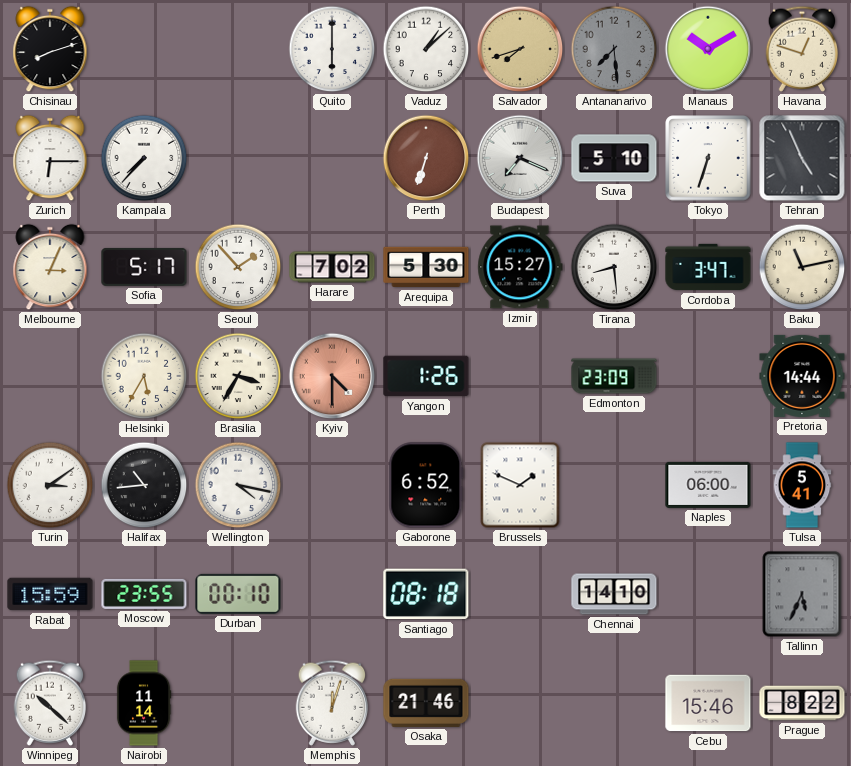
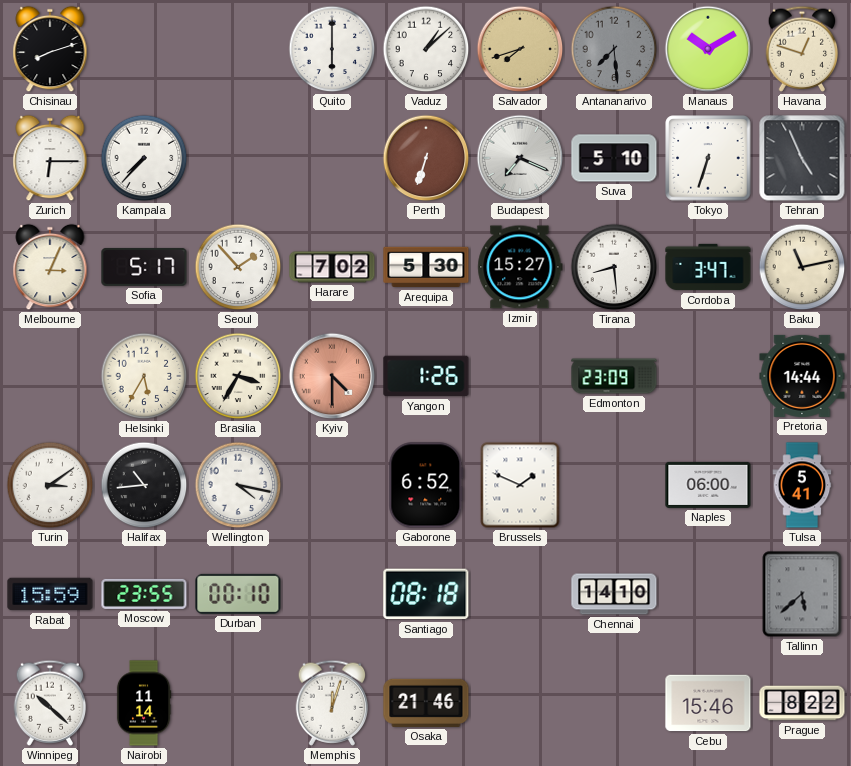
Tallinn: 5:34 -> 5:38
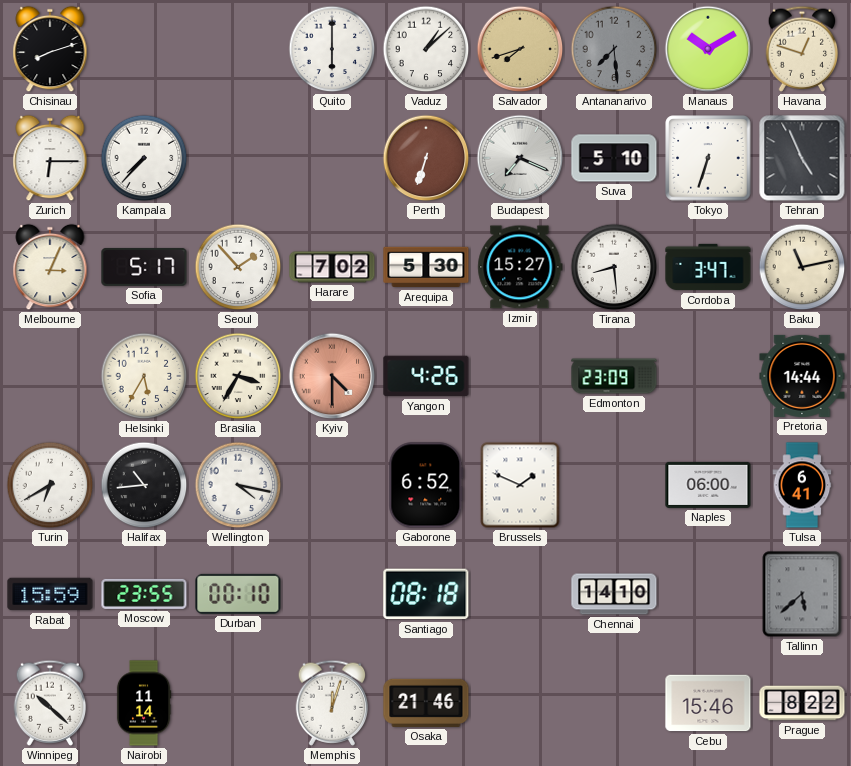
Yangon: 1:26 -> 4:26
Turin: 3:09 -> 6:40
Tulsa: 5:41 -> 6:41
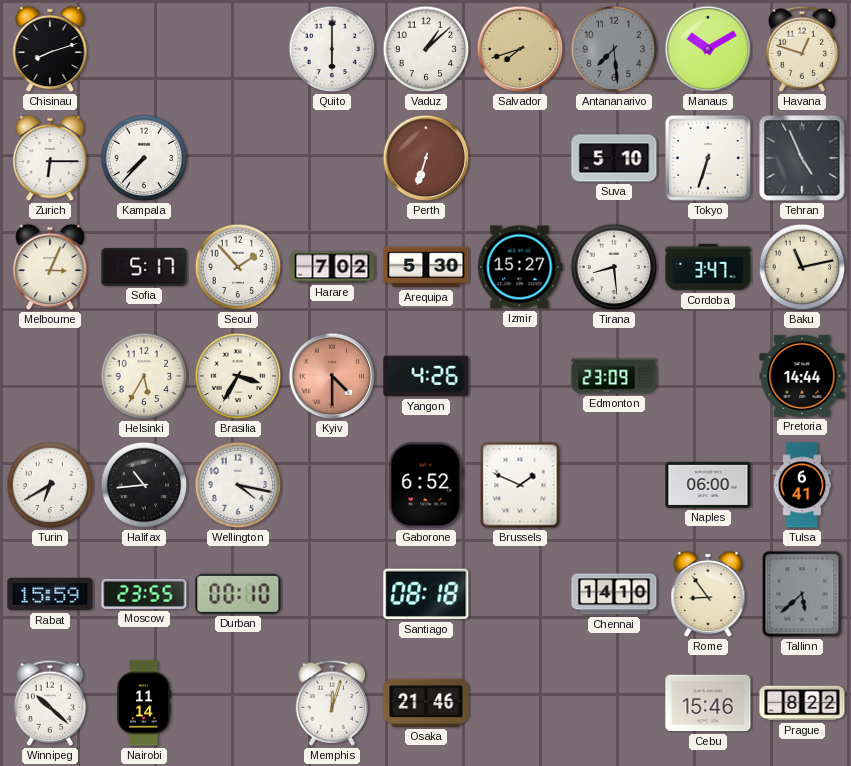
Budapest: 7:19 -> none
Rome: none -> 8:54
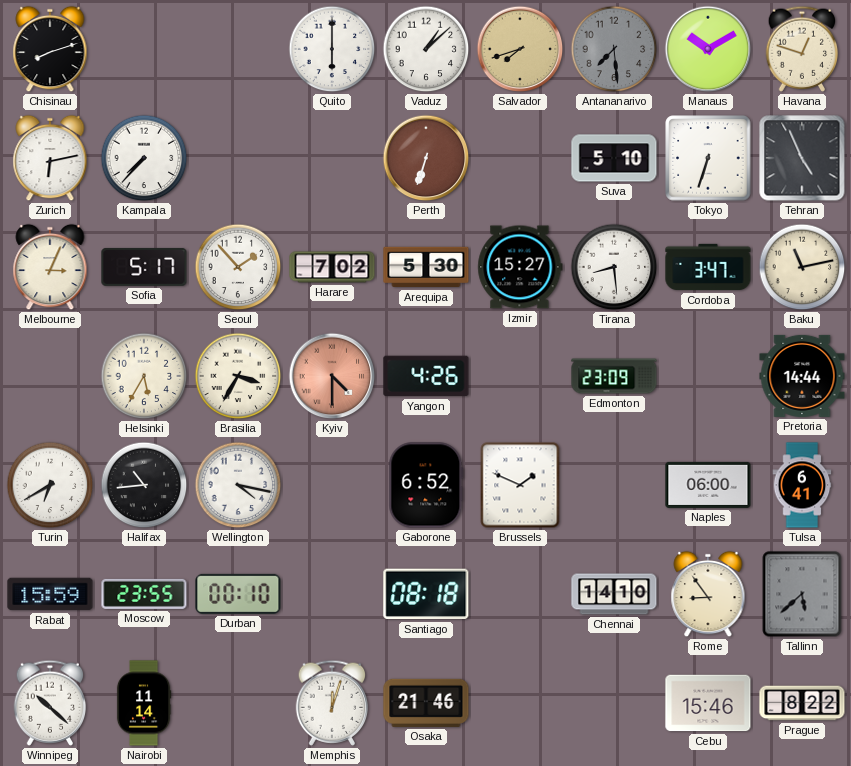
Zurich: 6:15 -> 6:13
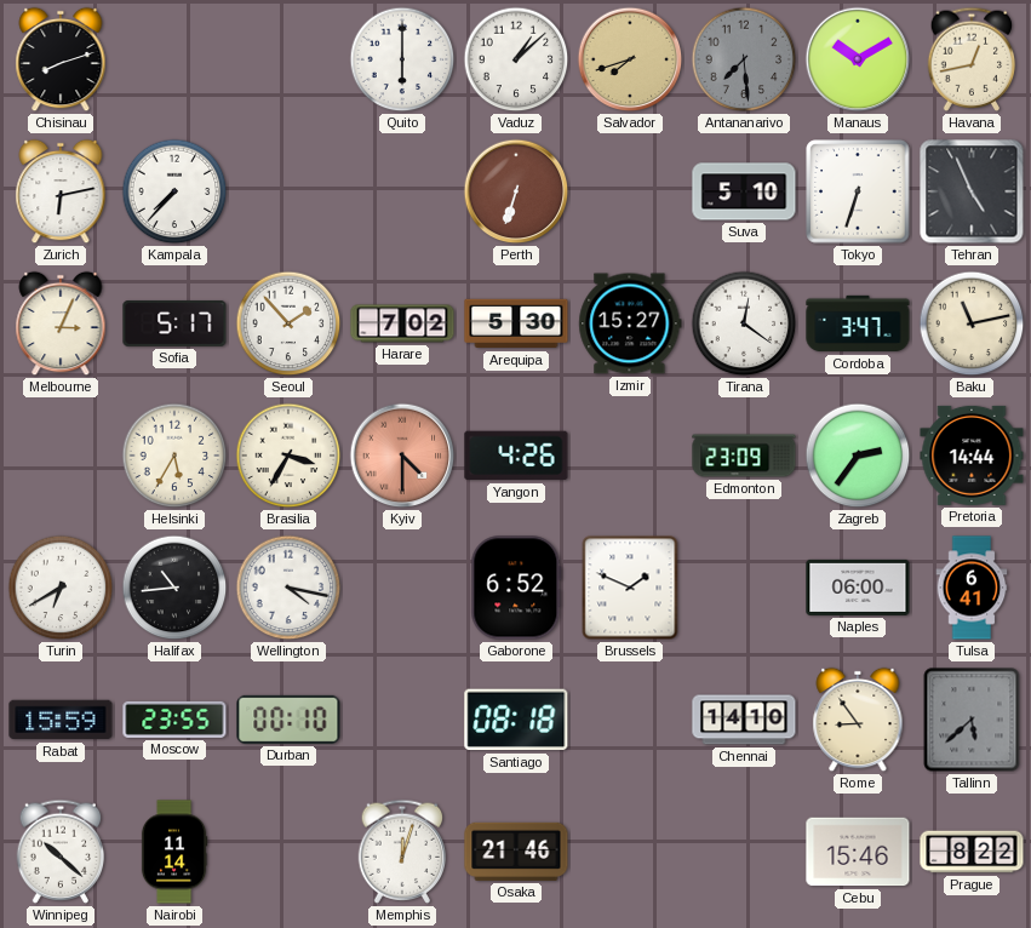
Havana: 12:48 -> 12:43
Tirana: 8:29 -> 12:21
Zagreb: none -> 2:36
